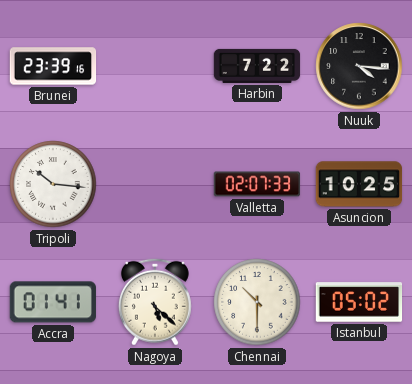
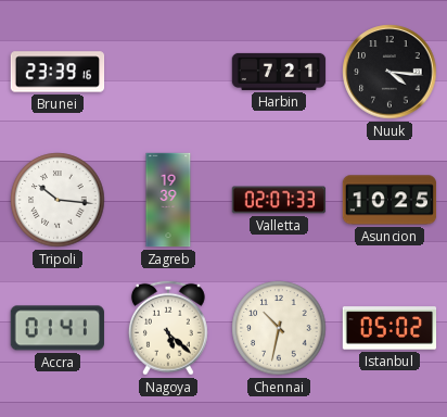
Harbin: 7:22 -> 7:21
Zagreb: none -> 19:39
Chennai: 10:30 -> 10:32
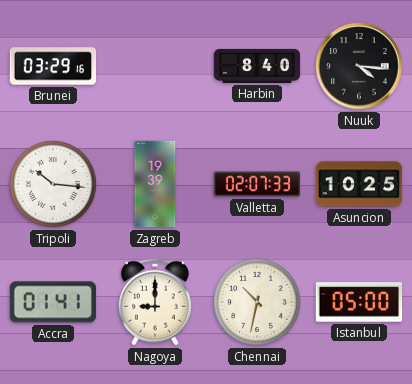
Brunei: 23:39 -> 03:29
Harbin: 7:21 -> 8:40
Nagoya: 5:22 -> 9:00
Istanbul: 05:02 -> 05:00
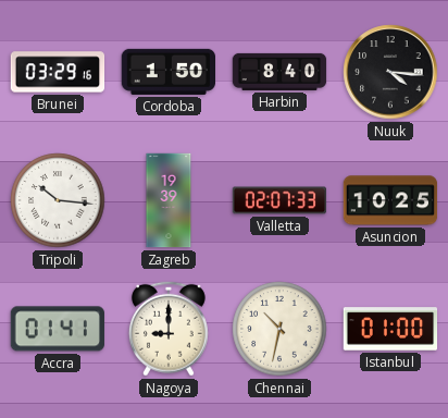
Cordoba: none -> 1:50
Istanbul: 05:00 -> 01:00
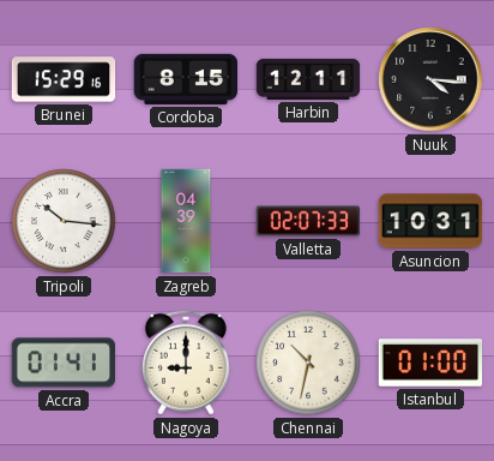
Brunei: 03:29 -> 15:29
Cordoba: 1:50 -> 8:15
Harbin: 8:40 -> 12:11
Zagreb: 19:39 -> 04:39
Asuncion: 10:25 -> 10:31
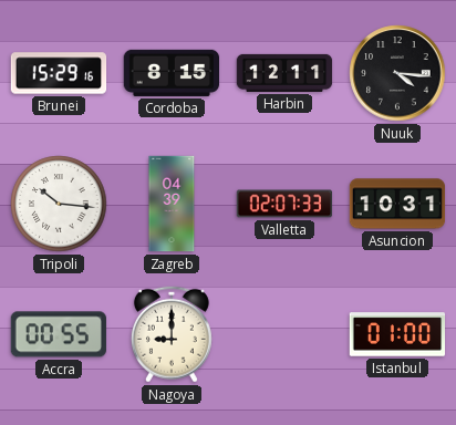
Accra: 01:41 -> 00:55
Chennai: 10:32 -> none
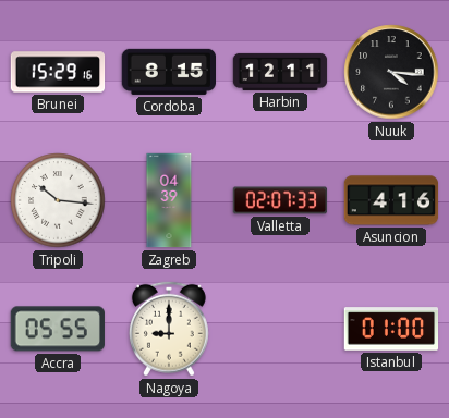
Asuncion: 10:31 -> 4:16
Accra: 00:55 -> 05:55
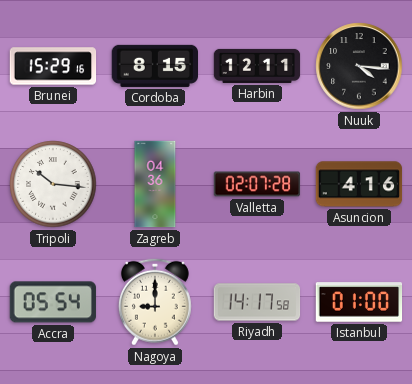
Zagreb: 04:39 -> 04:36
Valletta: 02:07:33 -> 02:07:28
Accra: 05:55 -> 05:54
Riyadh: none -> 14:17
